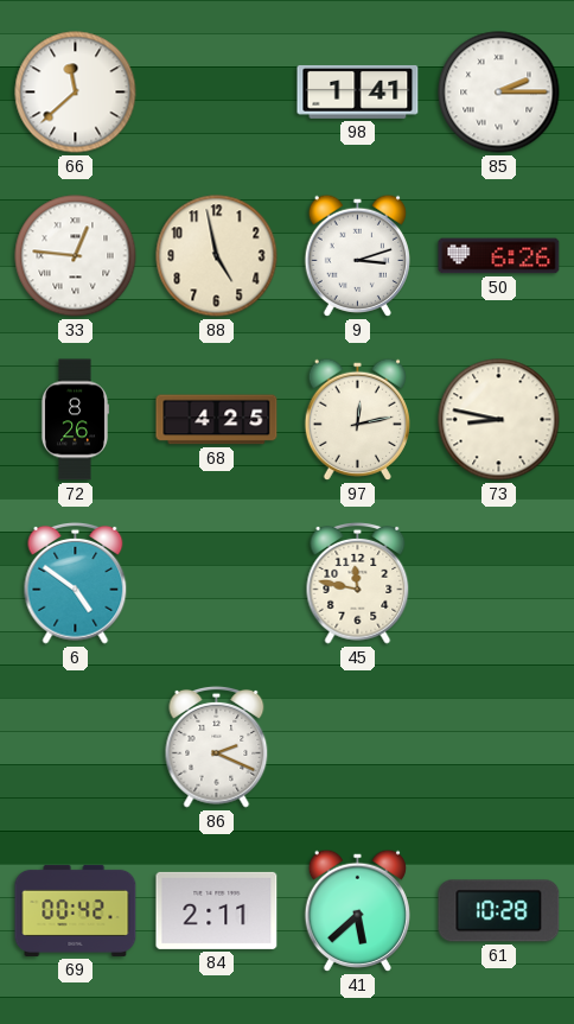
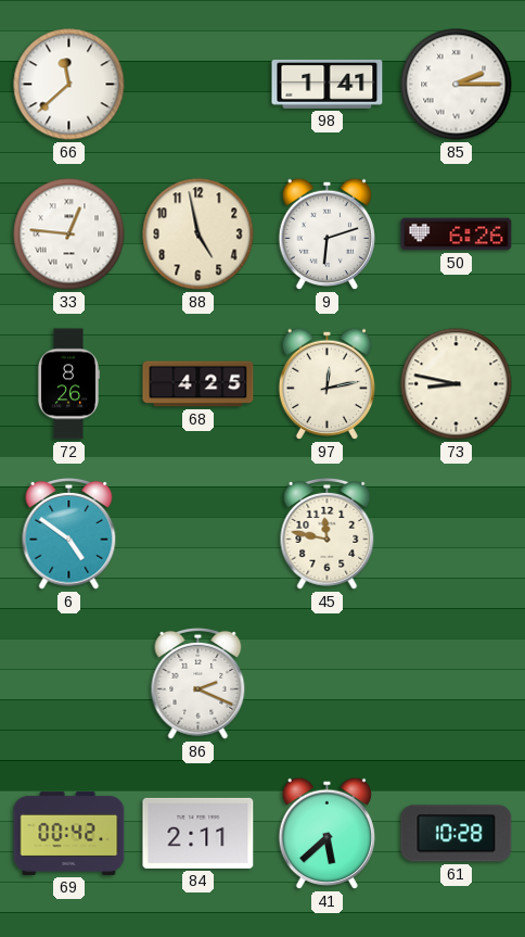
9: 3:12 -> 6:12
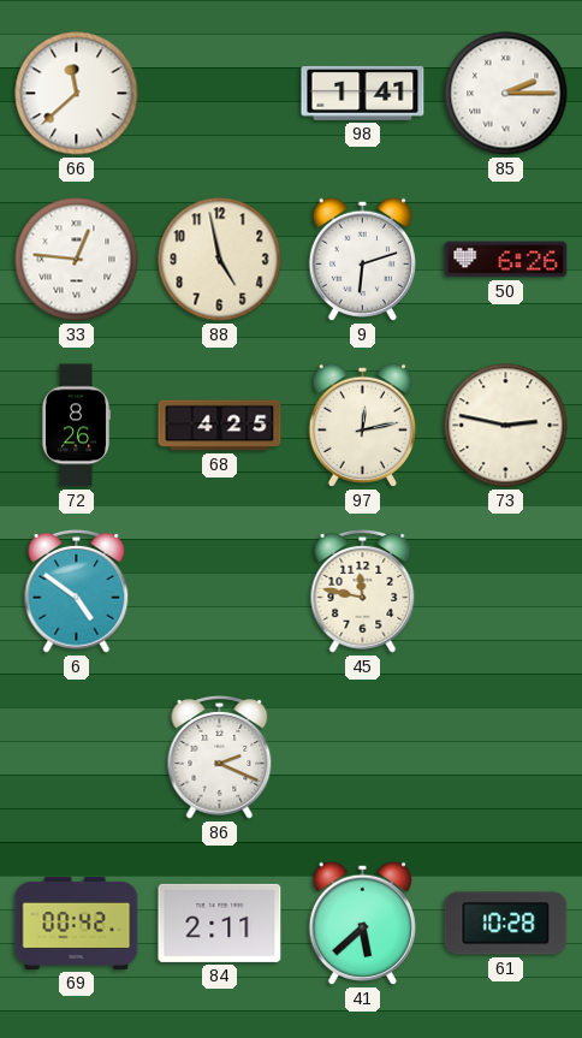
73: 8:47 -> 2:47
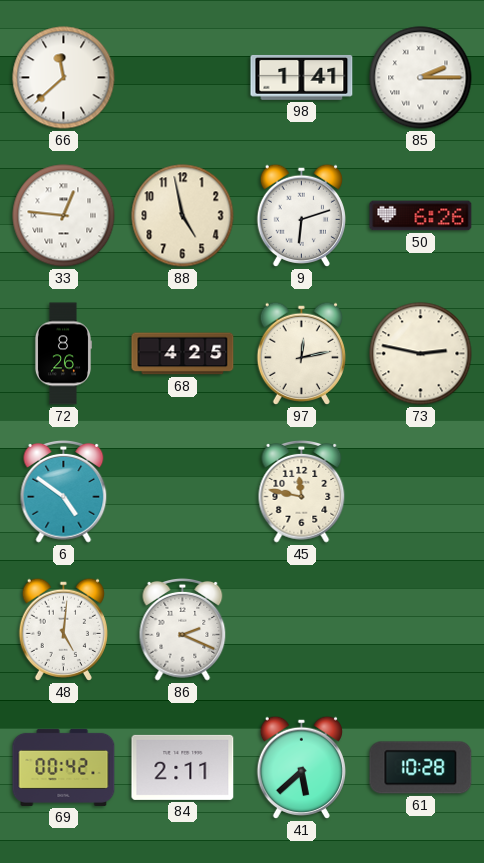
48: none -> 5:01
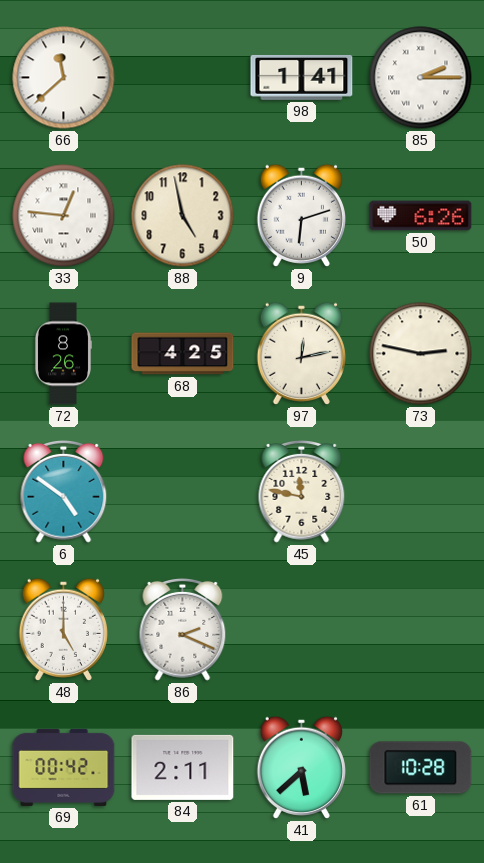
48: 5:01 -> 5:00
